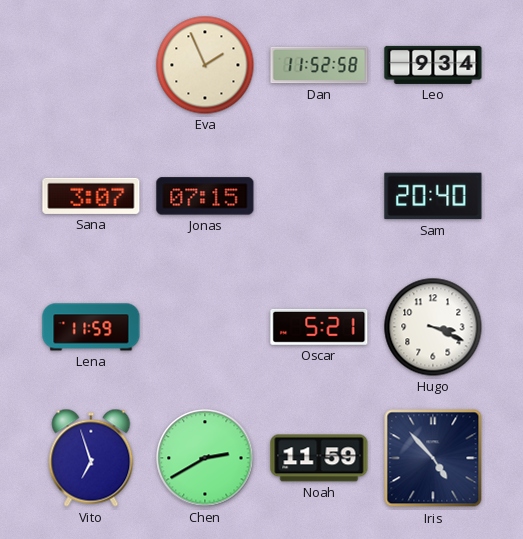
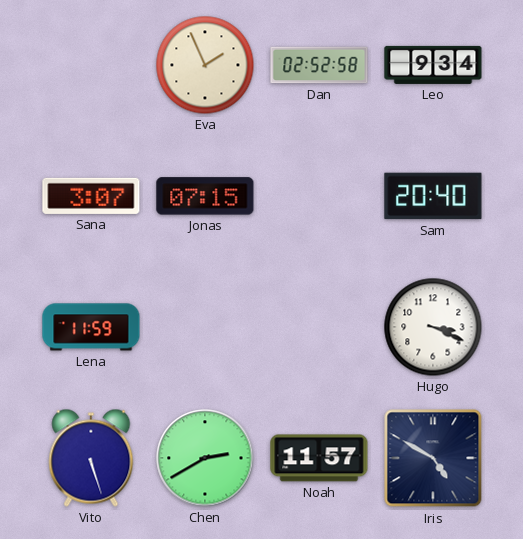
Dan: 11:52 -> 02:52
Oscar: 5:21 -> none
Vito: 6:57 -> 5:27
Noah: 11:59 -> 11:57
Iris: 4:53 -> 4:50
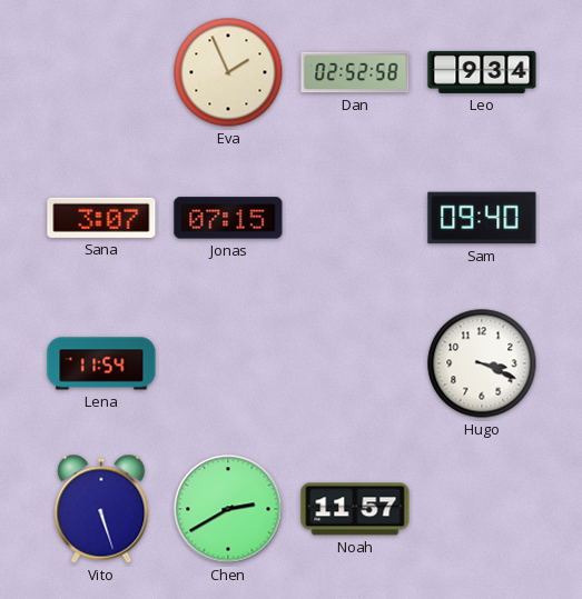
Sam: 20:40 -> 09:40
Lena: 11:59 -> 11:54
Iris: 4:50 -> none
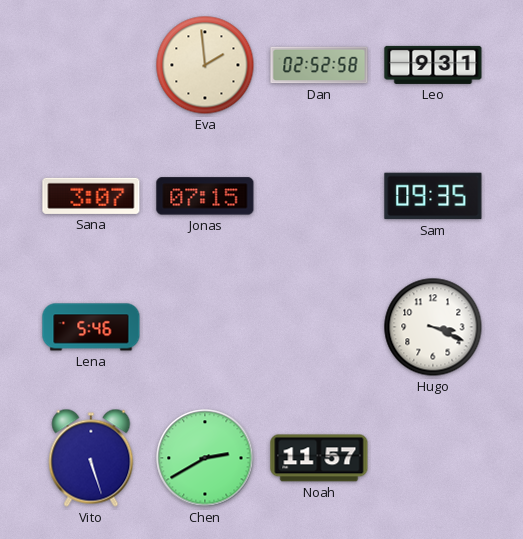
Eva: 1:56 -> 1:59
Leo: 9:34 -> 9:31
Sam: 09:40 -> 09:35
Lena: 11:54 -> 5:46
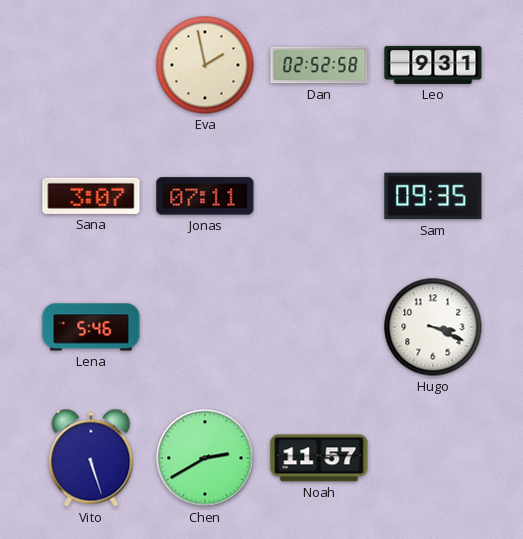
Eva: 1:59 -> 1:58
Jonas: 07:15 -> 07:11
